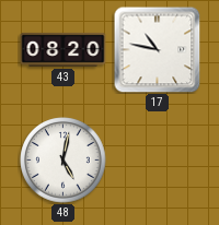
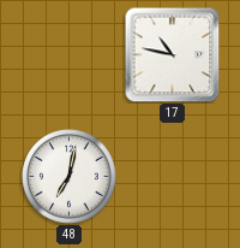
43: 08:20 -> none
48: 5:02 -> 7:02
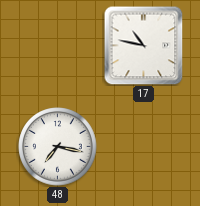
48: 7:02 -> 7:17
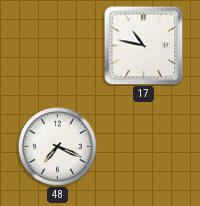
48: 7:17 -> 7:19
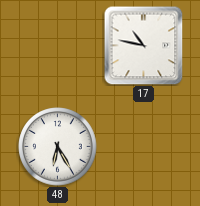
48: 7:19 -> 6:25
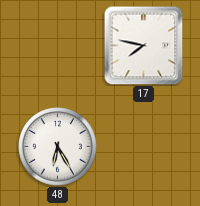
17: 10:47 -> 7:47
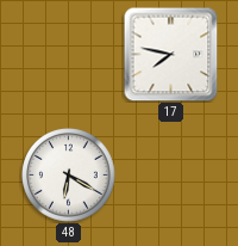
48: 6:25 -> 6:20
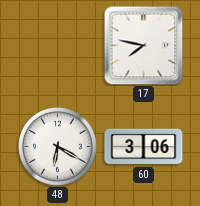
60: none -> 3:06
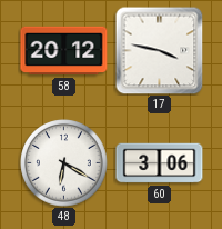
58: none -> 20:12
17: 7:47 -> 3:47
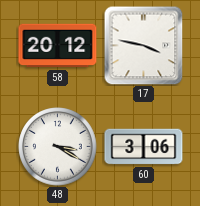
48: 6:20 -> 3:20
